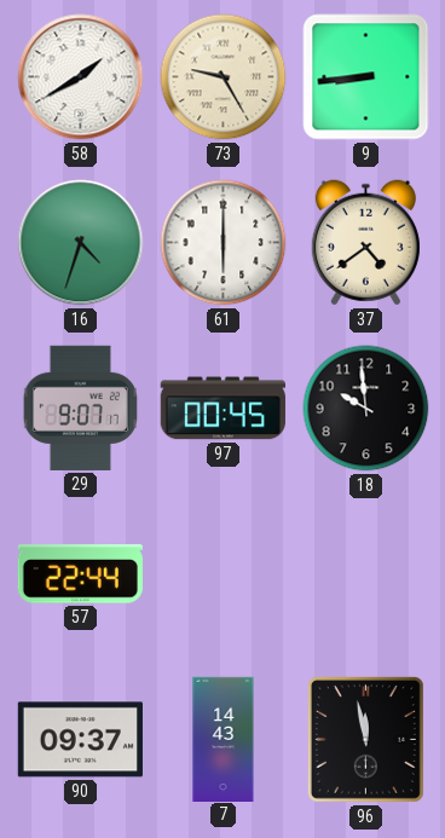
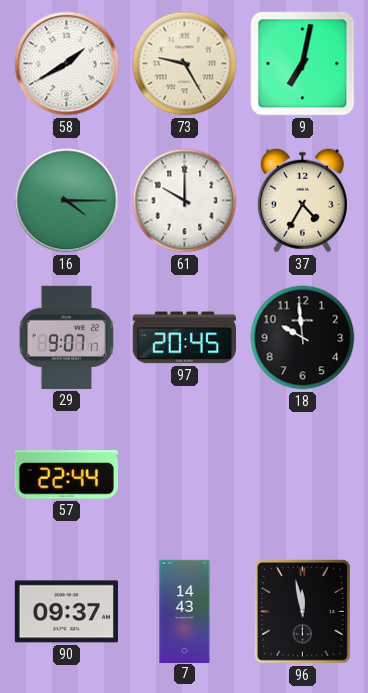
9: 8:44 -> 7:02
16: 4:33 -> 4:15
61: 6:00 -> 10:00
37: 4:39 -> 4:35
97: 00:45 -> 20:45
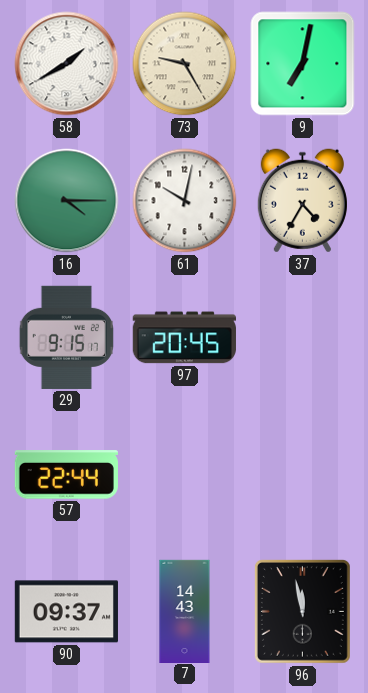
61: 10:00 -> 10:02
29: 9:07 -> 9:15
18: 9:59 -> none
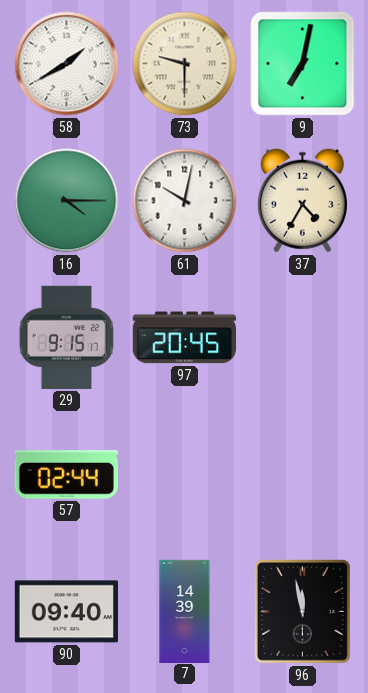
73: 9:25 -> 9:30
57: 22:44 -> 02:44
90: 09:37 -> 09:40
7: 14:43 -> 14:39
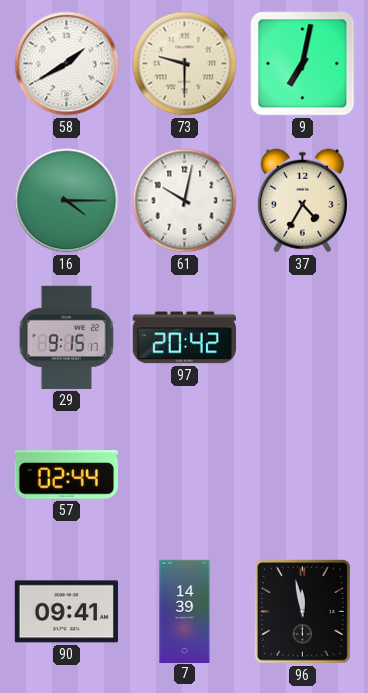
97: 20:45 -> 20:42
90: 09:40 -> 09:41
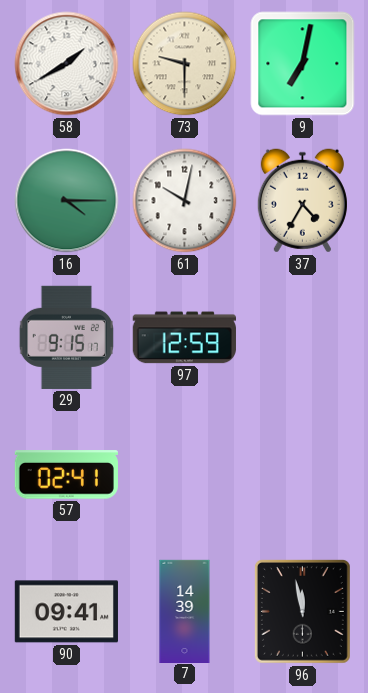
97: 20:42 -> 12:59
57: 02:44 -> 02:41
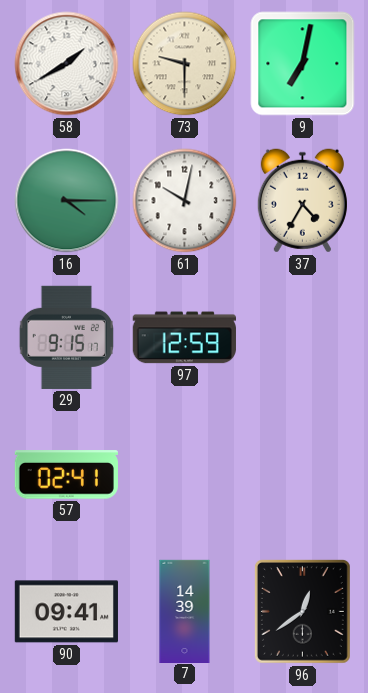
96: 11:58 -> 12:39
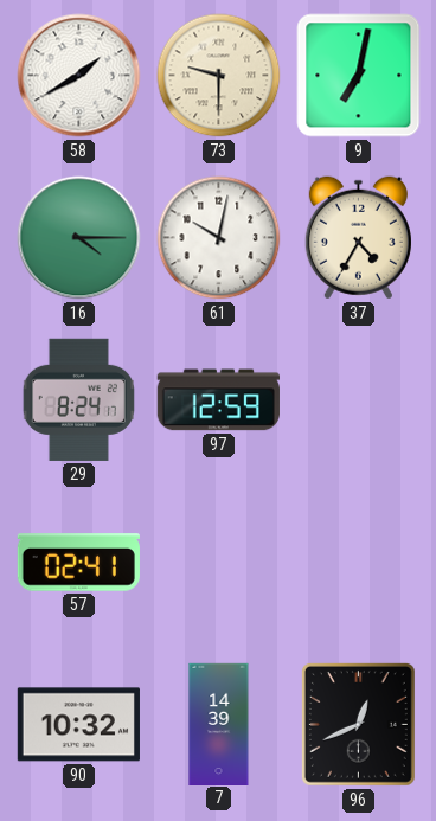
29: 9:15 -> 8:24
90: 09:41 -> 10:32
96: 12:39 -> 12:41
